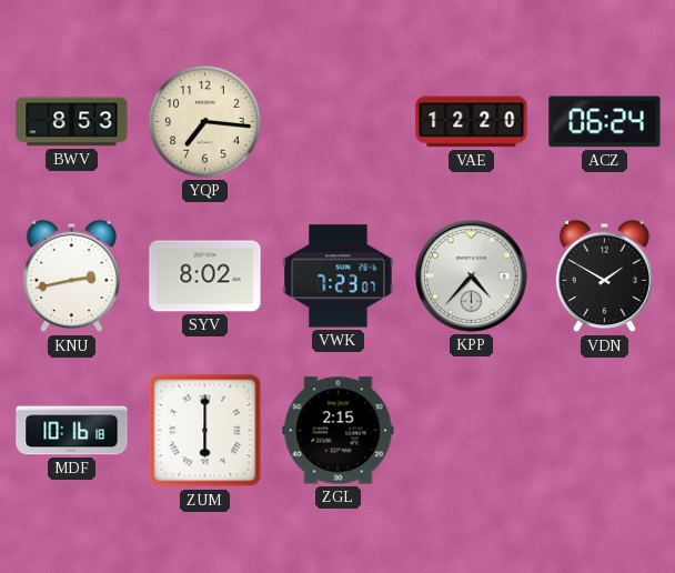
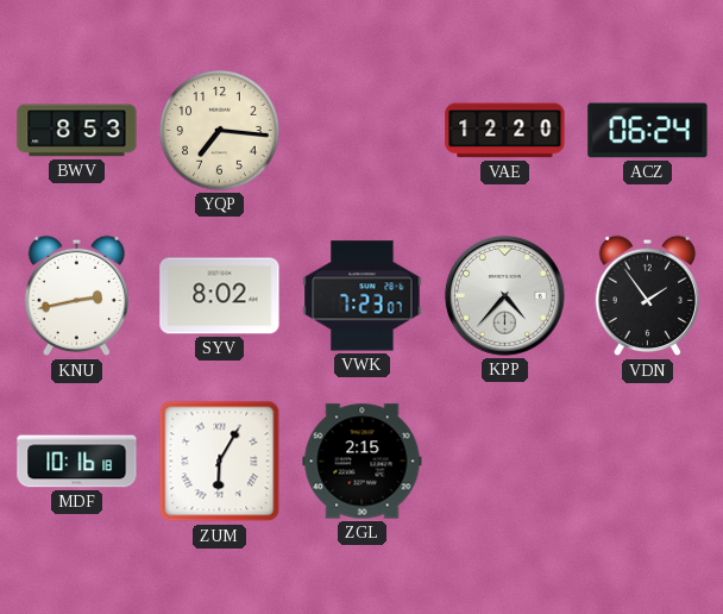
VDN: 1:50 -> 1:54
ZUM: 6:00 -> 6:05
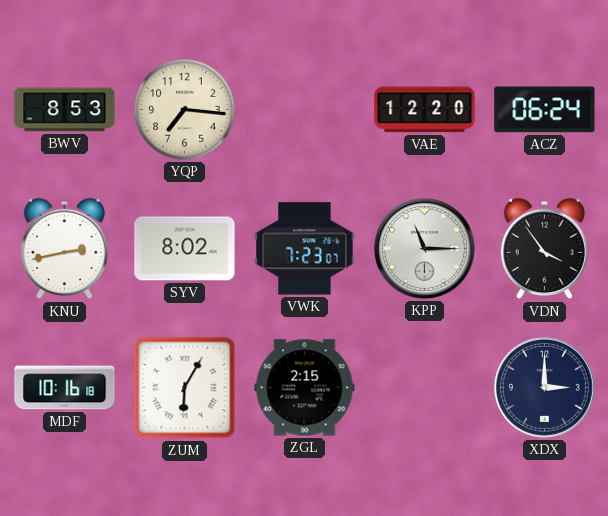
KPP: 4:37 -> 11:15
VDN: 1:54 -> 3:54
XDX: none -> 3:00
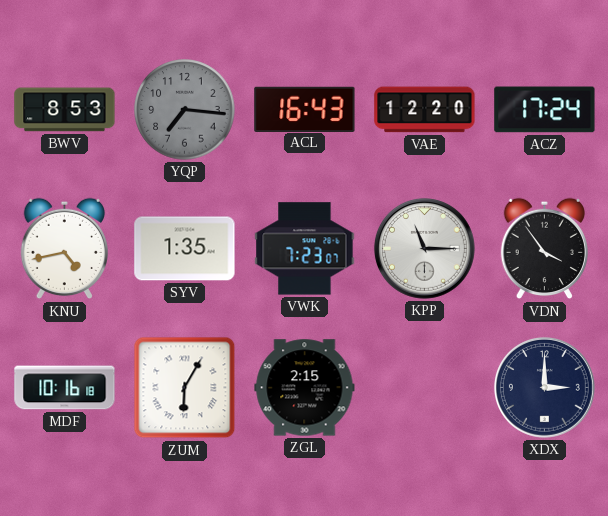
YQP dial: cream -> grey
ACL: none -> 16:43
ACZ: 06:24 -> 17:24
KNU: 2:43 -> 4:43
SYV: 8:02 -> 1:35
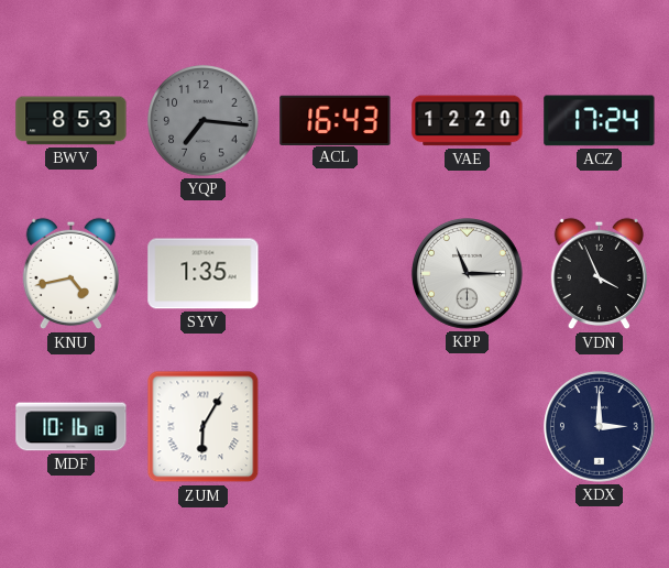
VWK: 7:23 -> none
VDN: 3:54 -> 3:56
ZGL: 2:15 -> none
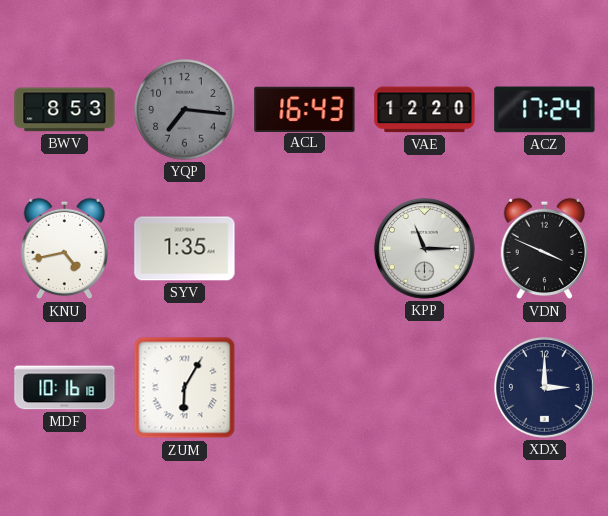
VDN: 3:56 -> 3:49
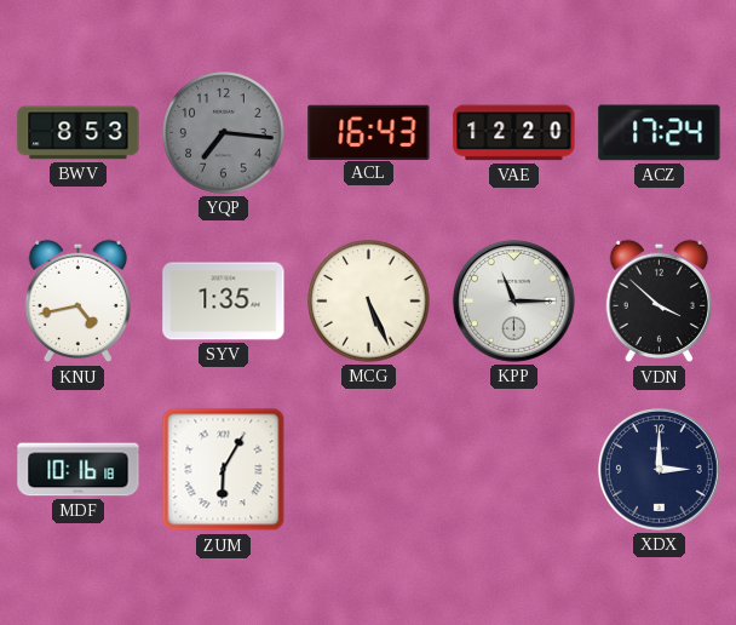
MCG: none -> 5:26
VDN: 3:49 -> 3:52
